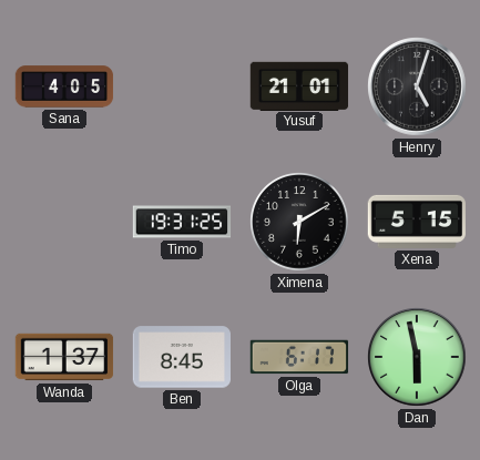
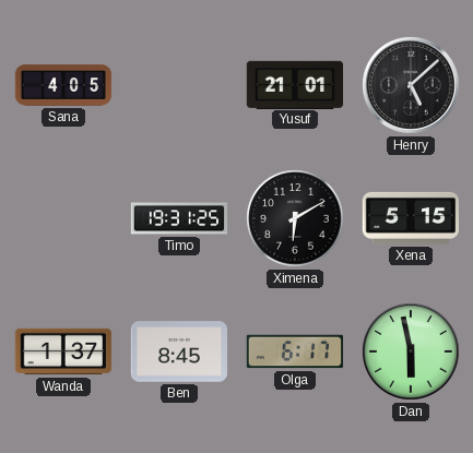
Henry: 5:03 -> 5:08
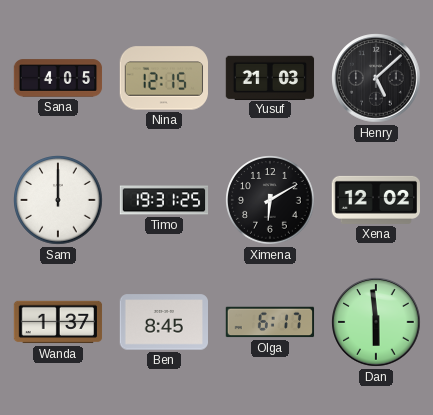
Nina: none -> 12:15
Yusuf: 21:01 -> 21:03
Sam: none -> 12:00
Xena: 5:15 -> 12:02
Dan: 5:58 -> 5:59
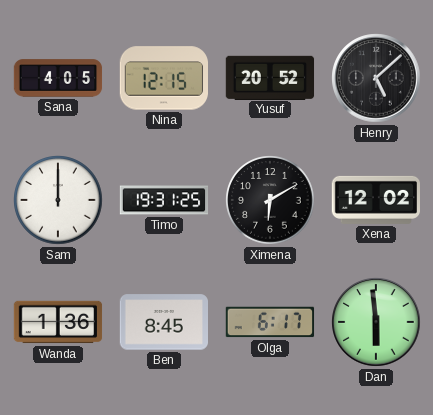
Yusuf: 21:03 -> 20:52
Wanda: 1:37 -> 1:36
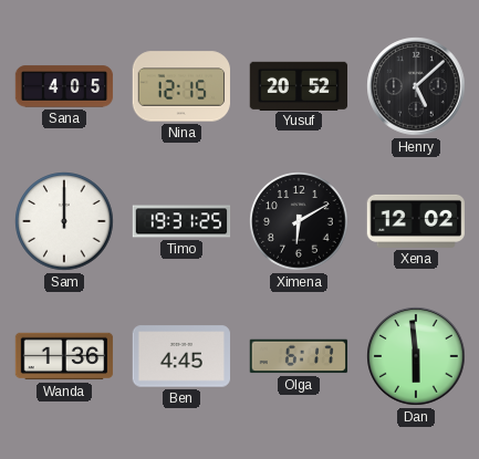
Ben: 8:45 -> 4:45
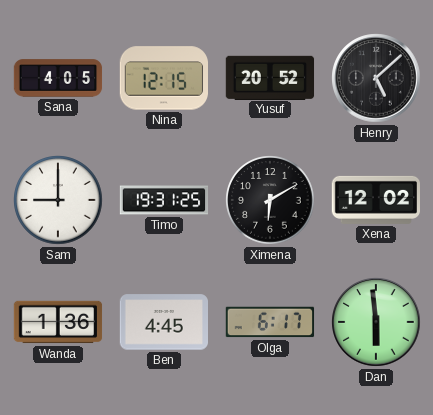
Sam: 12:00 -> 9:00
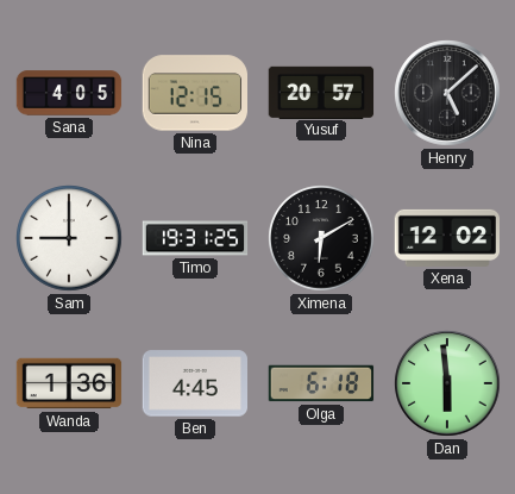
Yusuf: 20:52 -> 20:57
Olga: 6:17 -> 6:18
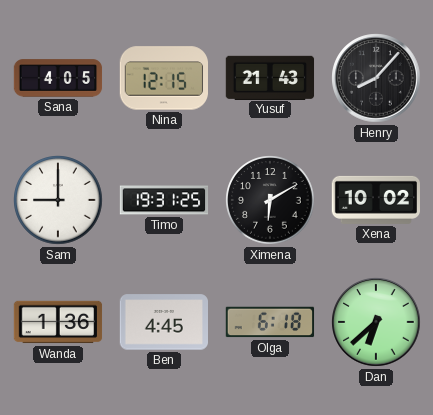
Yusuf: 20:57 -> 21:43
Henry: 5:08 -> 8:07
Xena: 12:02 -> 10:02
Dan: 5:59 -> 6:38
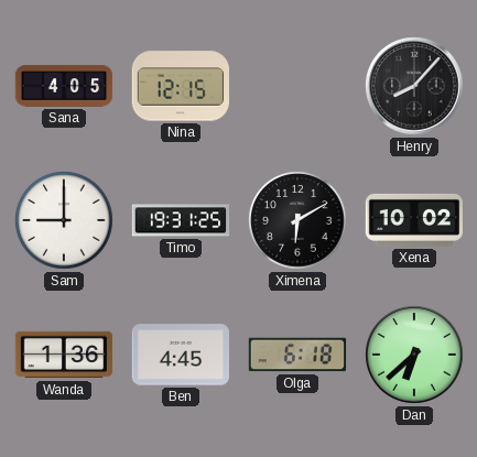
Yusuf: 21:43 -> none
